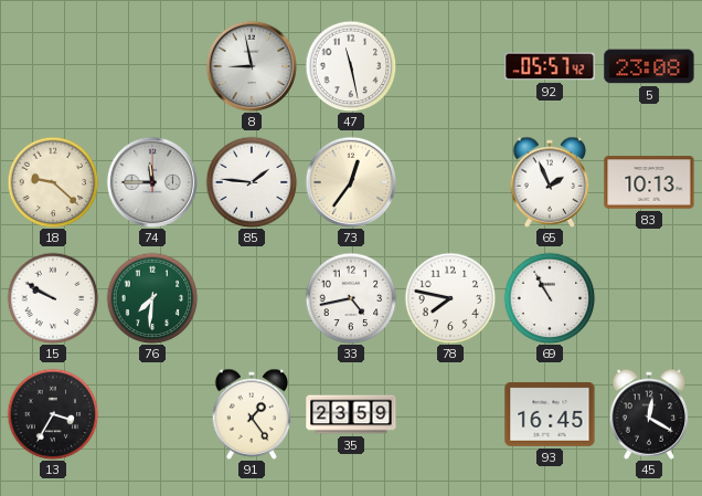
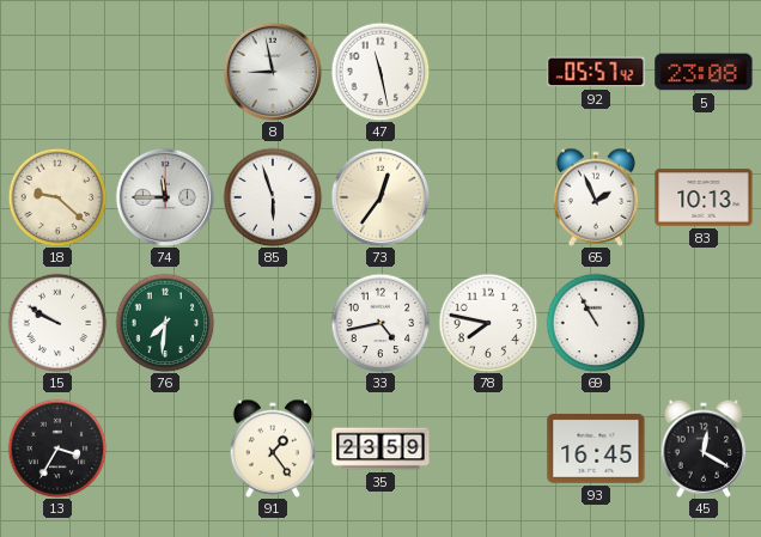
85: 1:46 -> 5:57
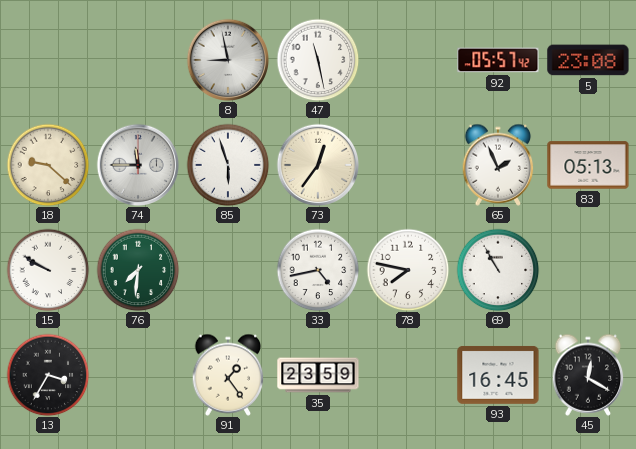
83: 10:13 -> 05:13
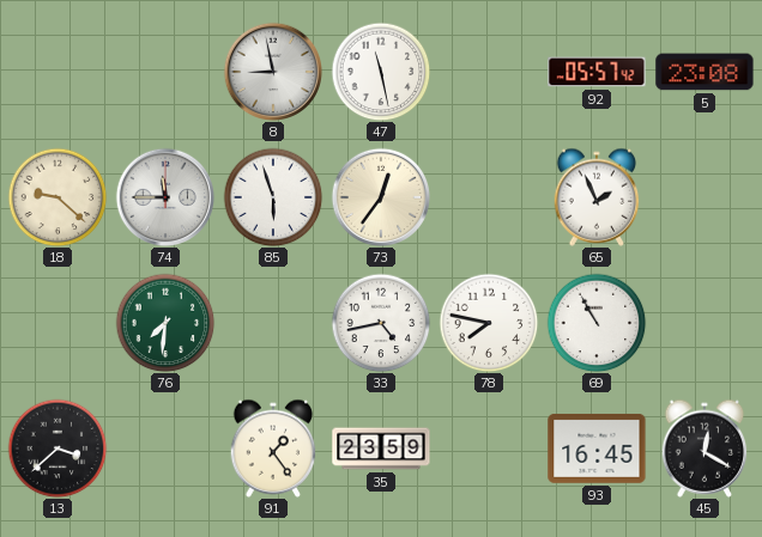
83: 05:13 -> none
15: 9:50 -> none
13: 3:35 -> 3:38
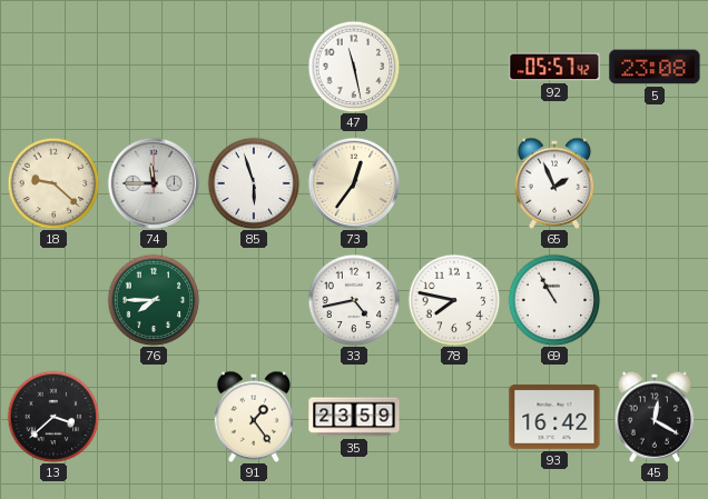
8: 8:58 -> none
76: 7:31 -> 7:45
93: 16:45 -> 16:42
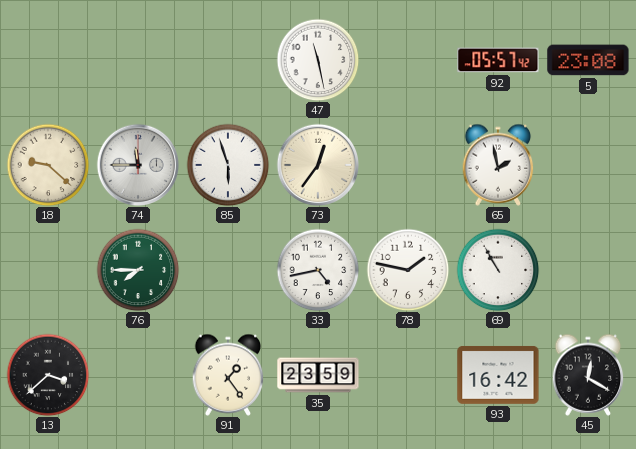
65: 1:56 -> 1:58
78: 7:47 -> 1:47
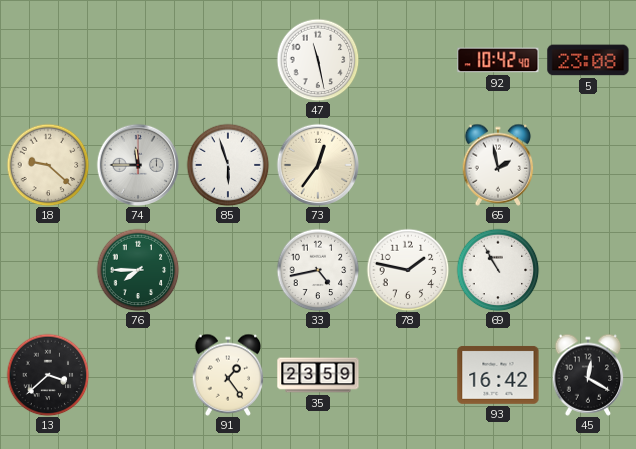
92: 05:57 -> 10:42
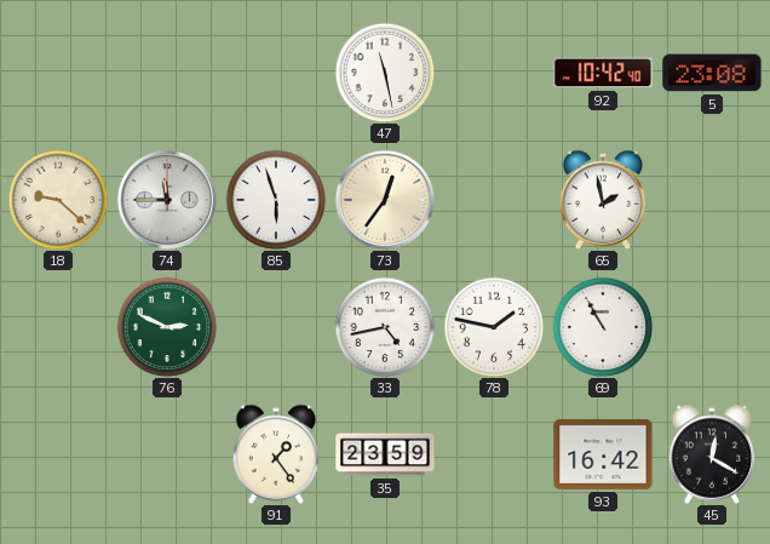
76: 7:45 -> 2:49
13: 3:38 -> none
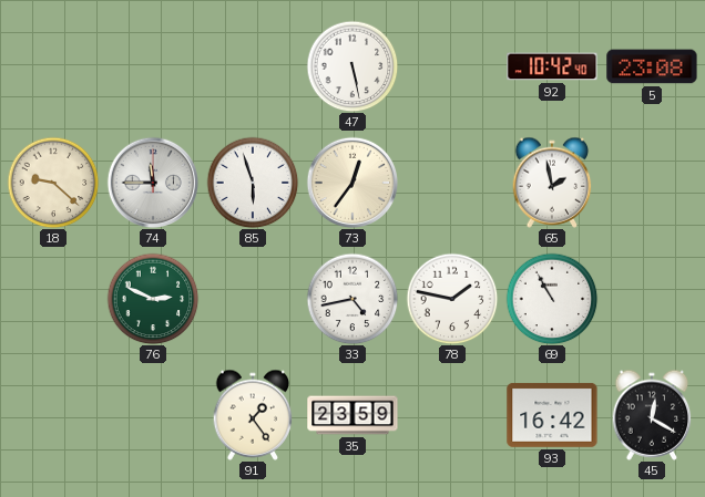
47: 11:28 -> 5:28
